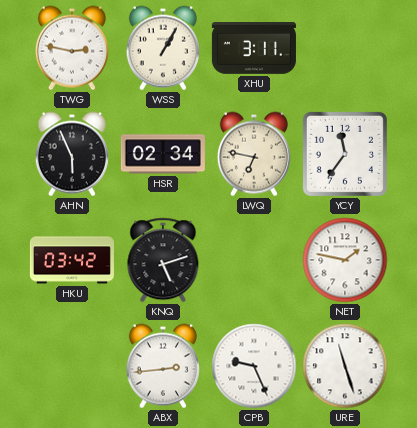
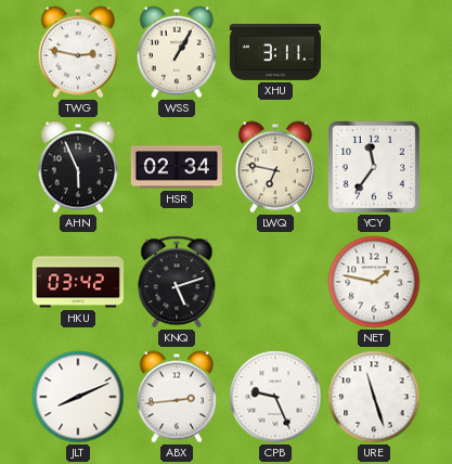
JLT: none -> 8:11
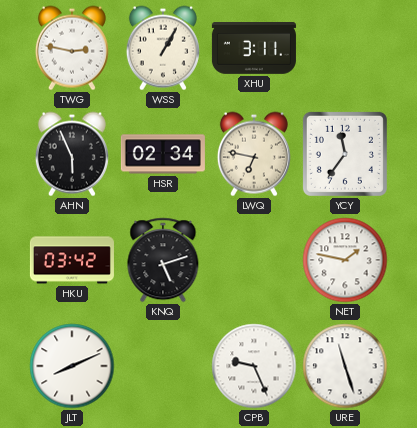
ABX: 2:44 -> none
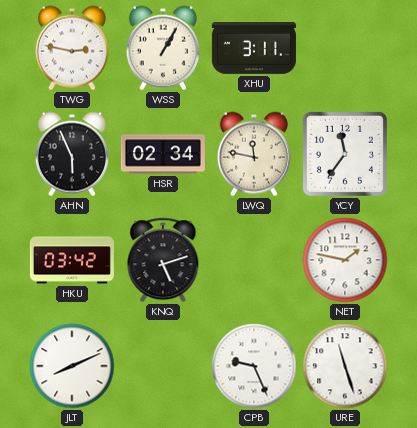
LWQ: 6:47 -> 11:47
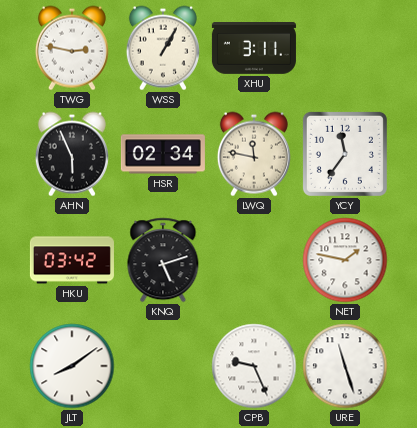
JLT: 8:11 -> 8:09
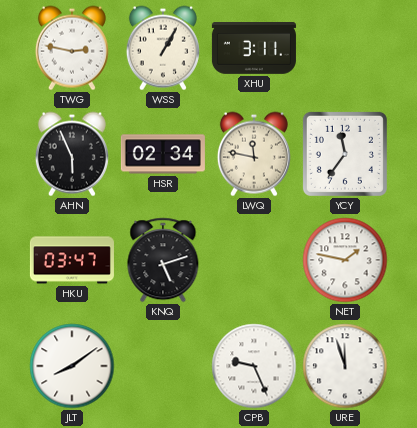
HKU: 03:42 -> 03:47
URE: 11:27 -> 11:57
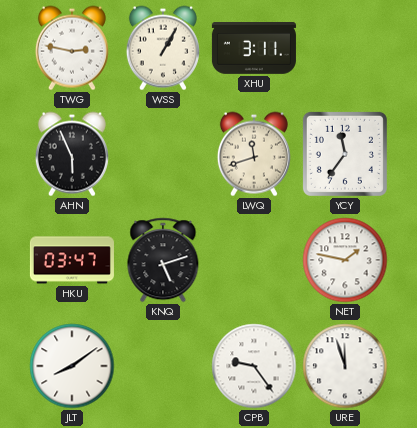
HSR: 02:34 -> none
LWQ: 11:47 -> 11:42
CPB: 9:26 -> 9:24
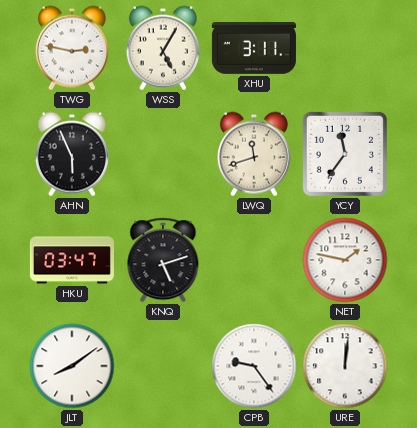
WSS: 1:05 -> 5:05
URE: 11:57 -> 12:01
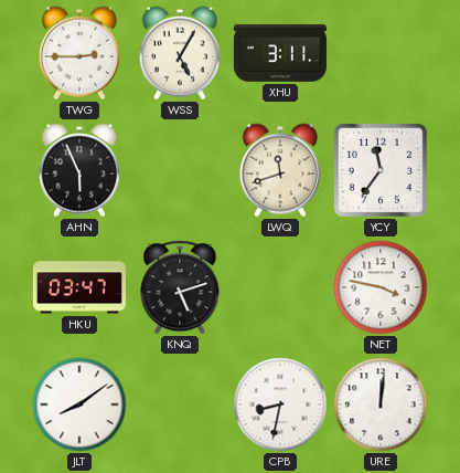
TWG: 2:47 -> 2:45
NET: 1:47 -> 3:47
CPB: 9:24 -> 8:32
